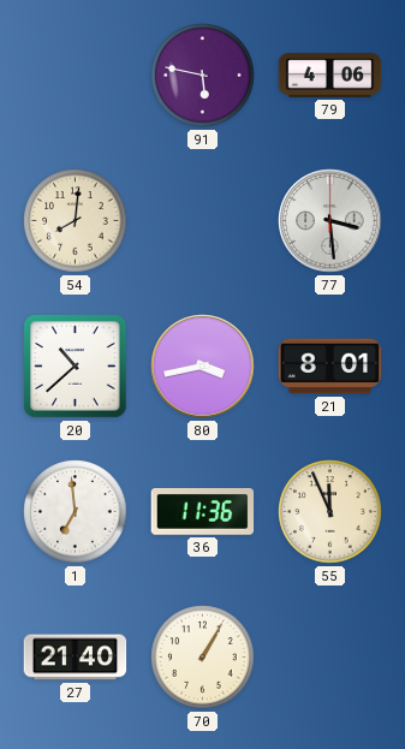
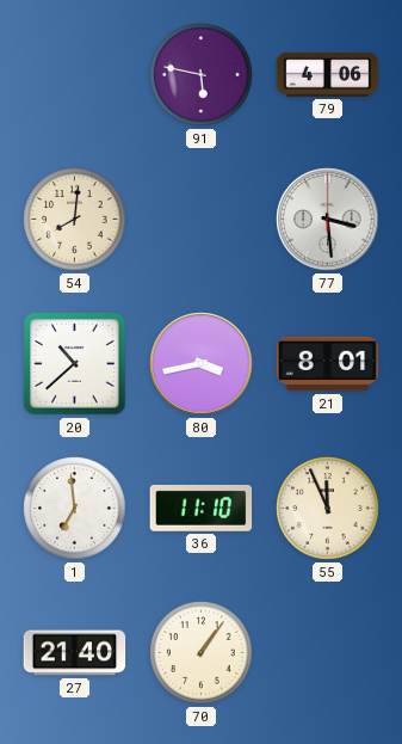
36: 11:36 -> 11:10
70: 1:05 -> 1:06
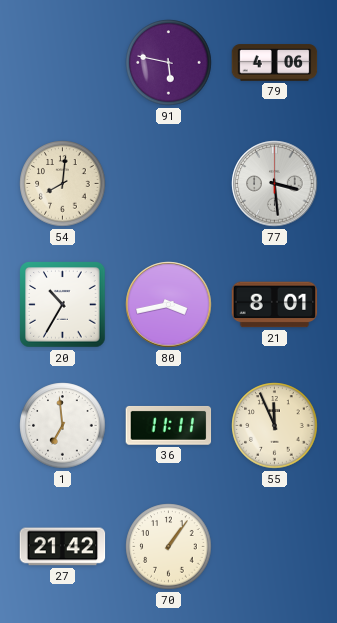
20: 10:38 -> 10:35
36: 11:10 -> 11:11
27: 21:40 -> 21:42
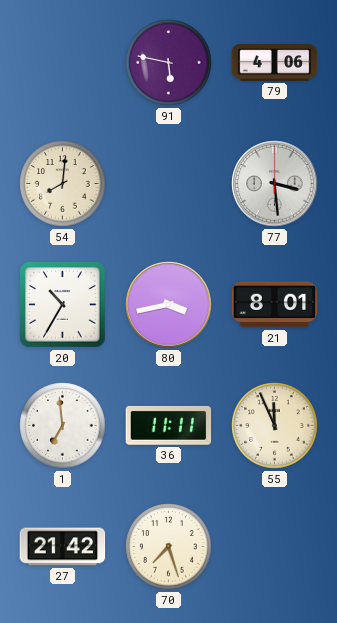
70: 1:06 -> 7:27
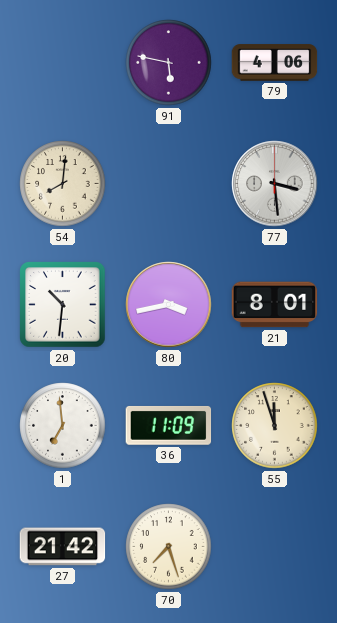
20: 10:35 -> 10:31
36: 11:11 -> 11:09
55: 11:56 -> 11:57
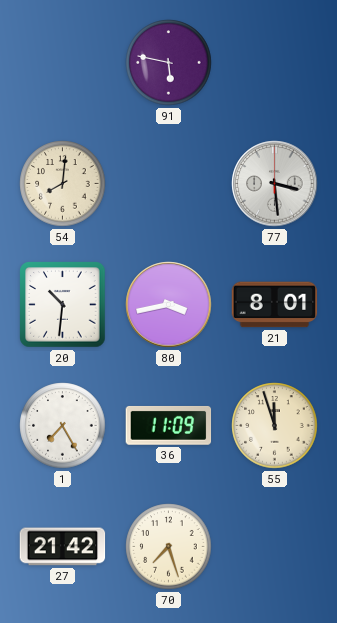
79: 4:06 -> none
1: 6:59 -> 7:25
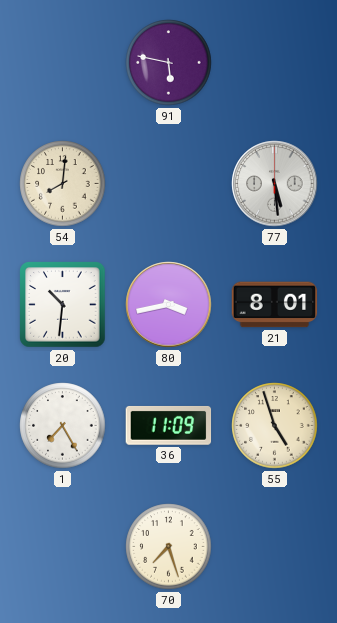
77: 3:29 -> 5:29
55: 11:57 -> 4:57
27: 21:42 -> none
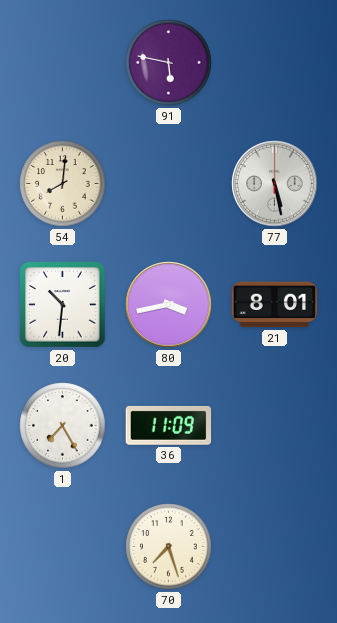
77: 5:29 -> 5:28
55: 4:57 -> none
